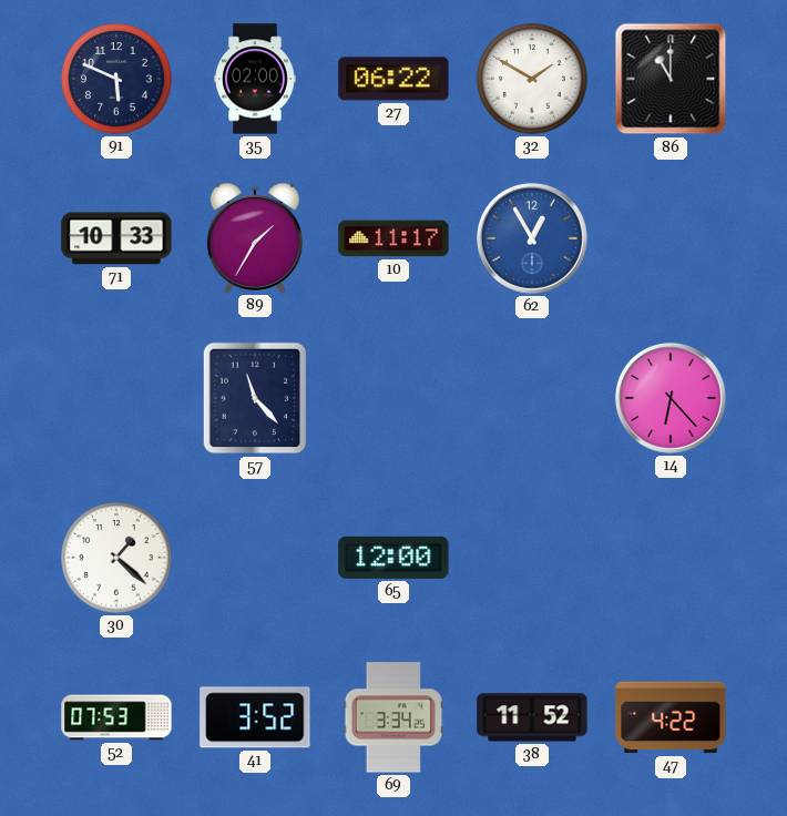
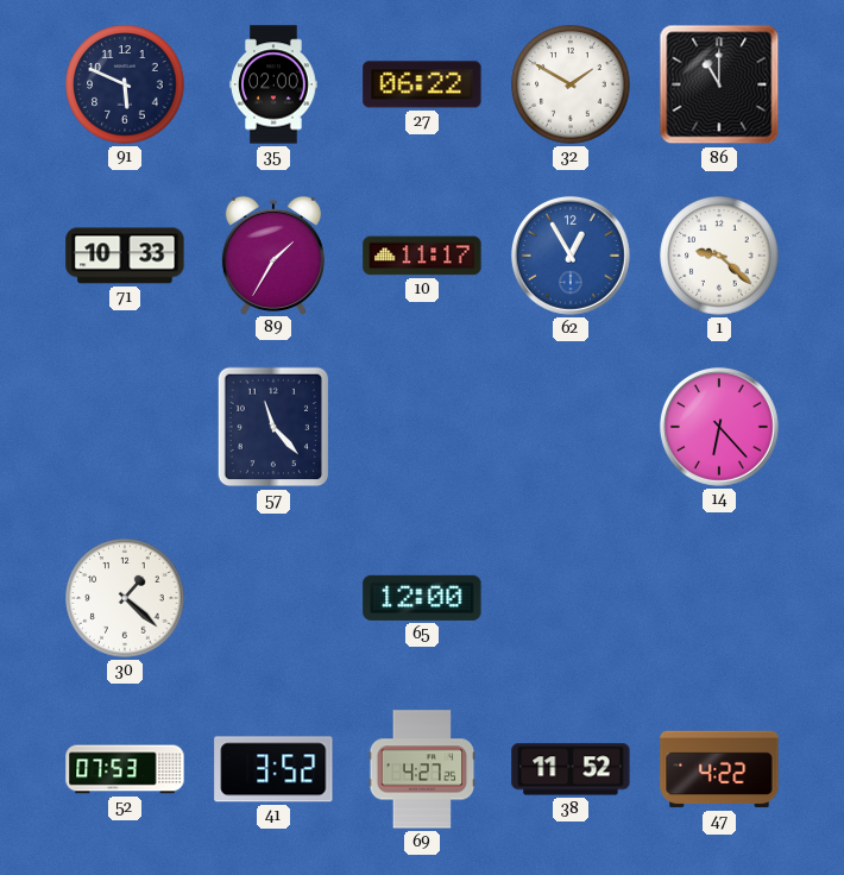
1: none -> 9:22
69: 3:34 -> 4:27
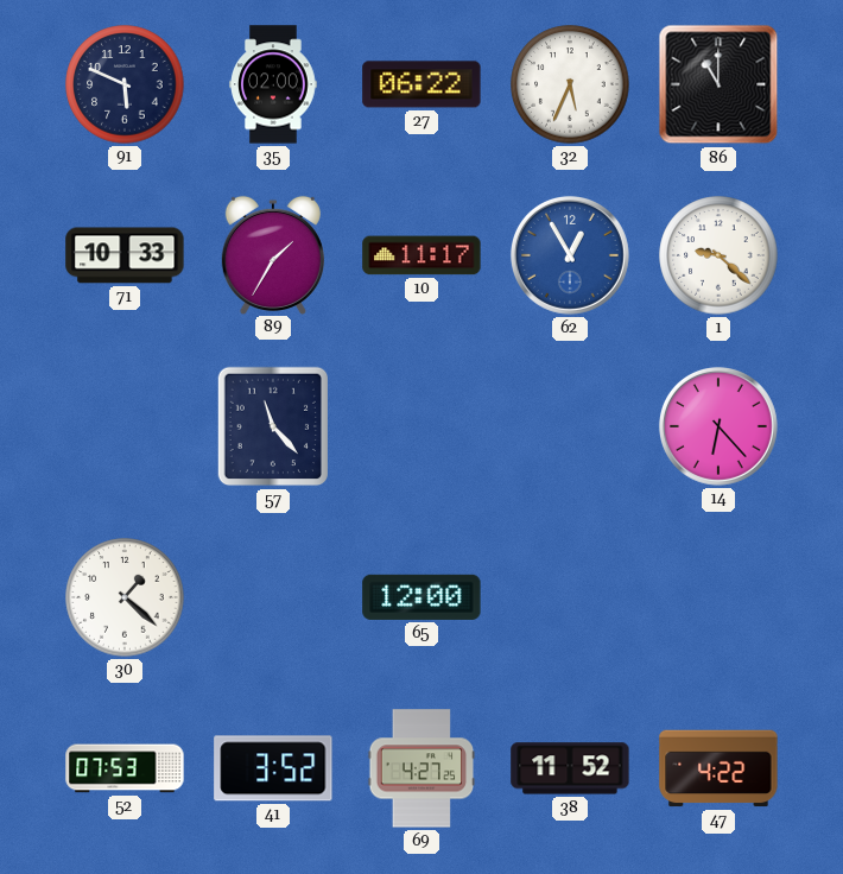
32: 1:50 -> 5:34
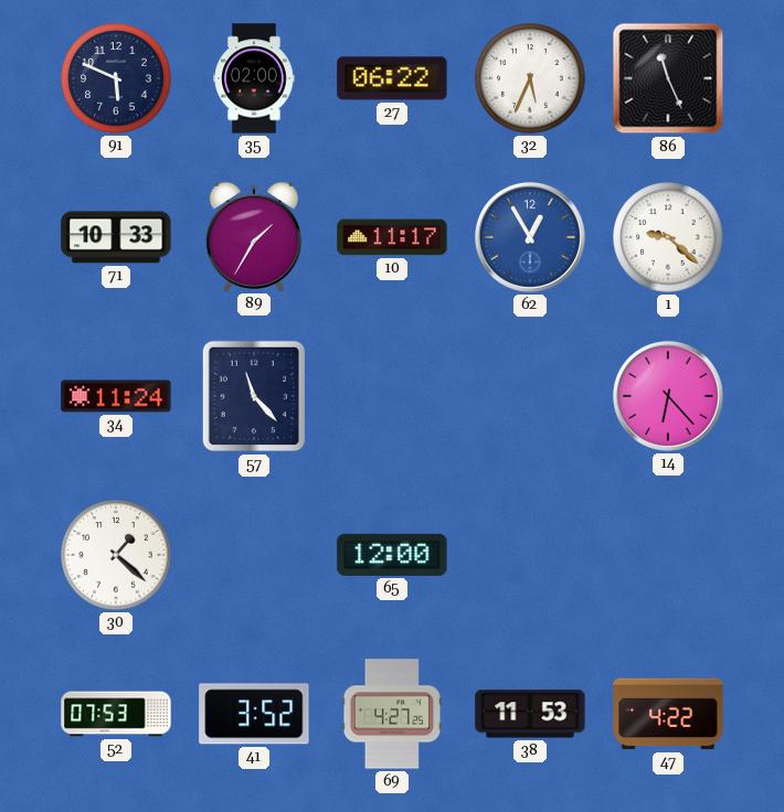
86: 11:00 -> 11:26
34: none -> 11:24
38: 11:52 -> 11:53
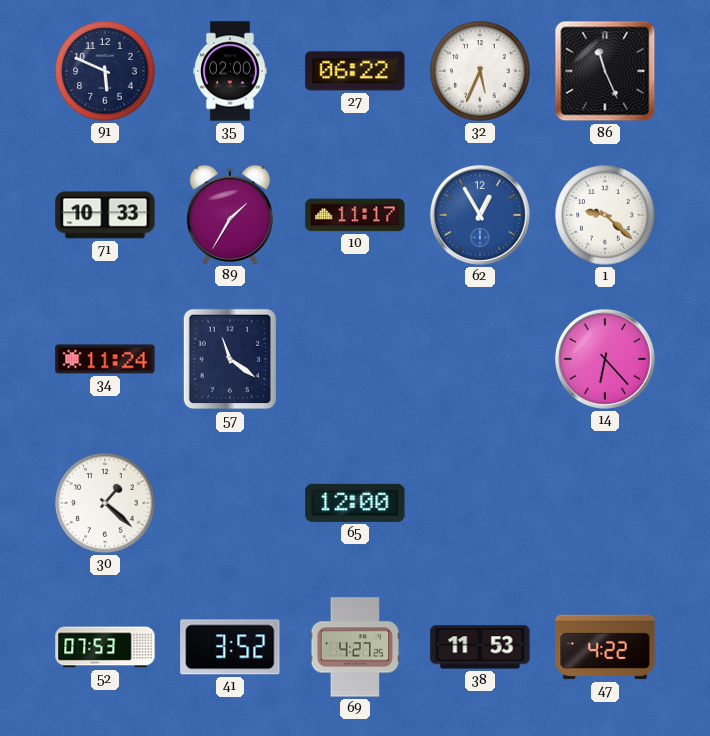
57: 11:23 -> 11:21
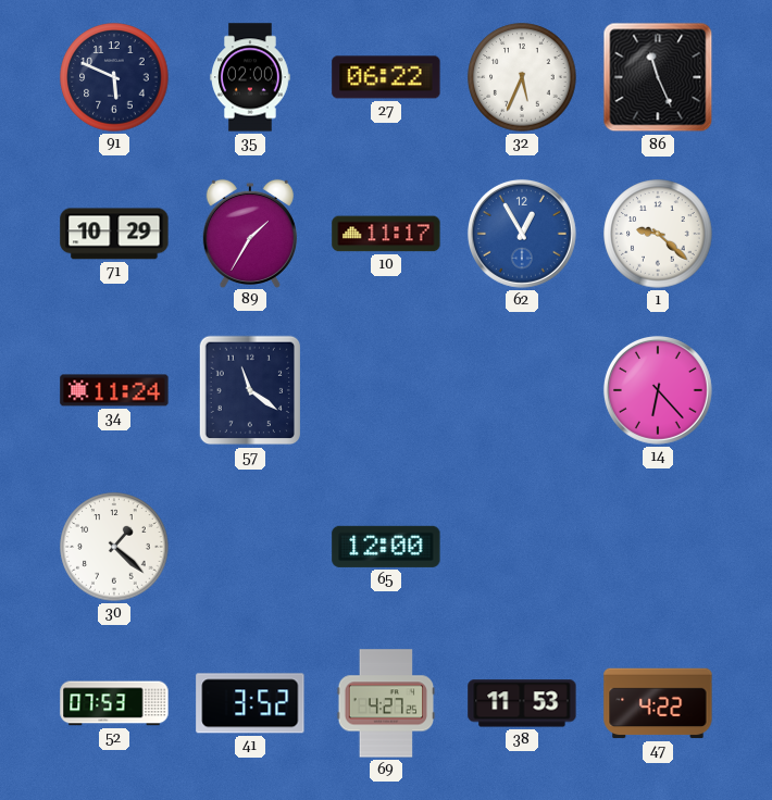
71: 10:33 -> 10:29
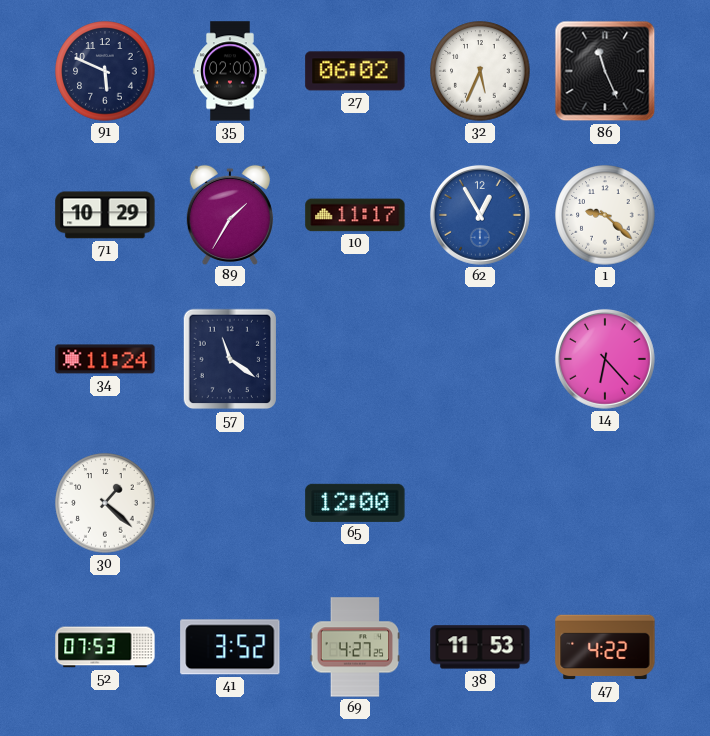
27: 06:22 -> 06:02
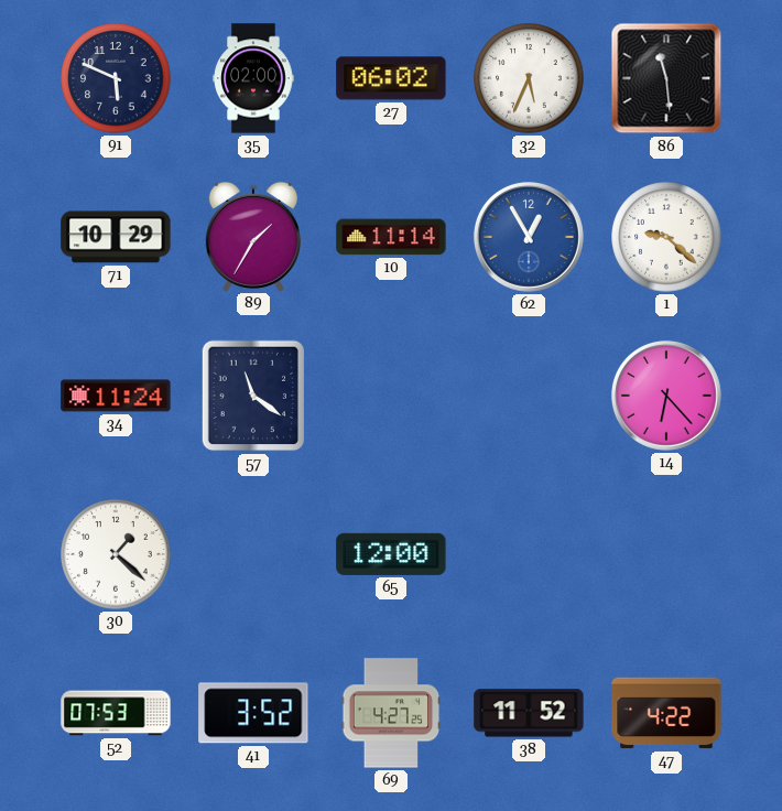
86: 11:26 -> 11:29
10: 11:17 -> 11:14
38: 11:53 -> 11:52
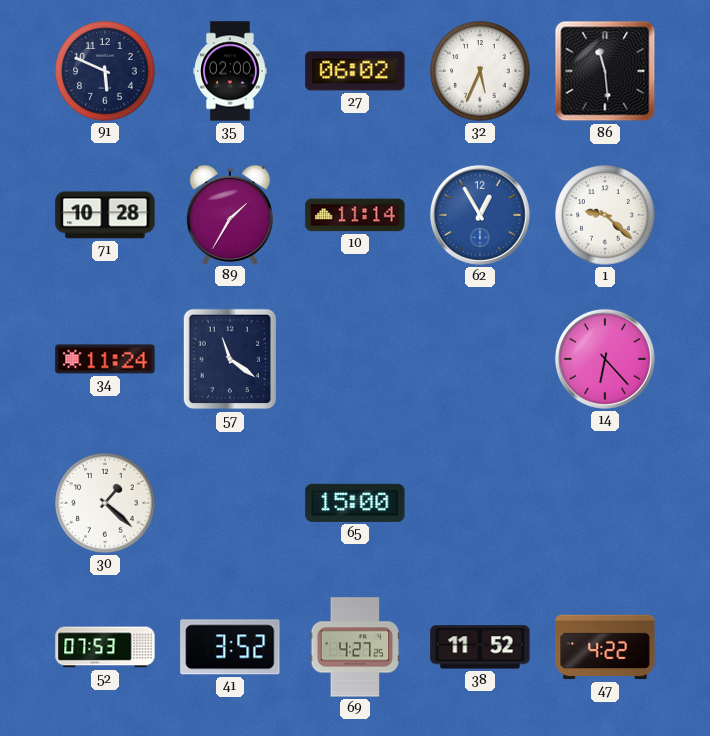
71: 10:29 -> 10:28
65: 12:00 -> 15:00
